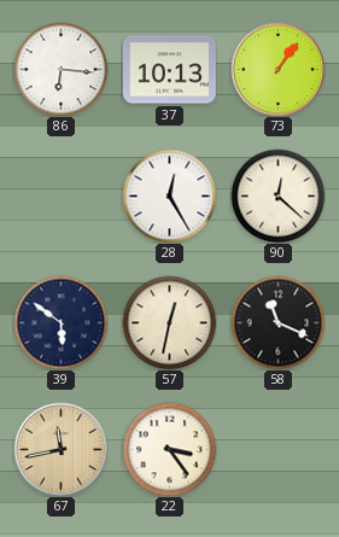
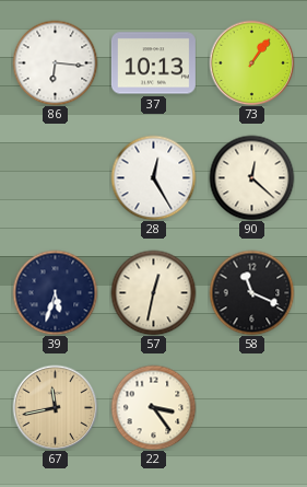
39: 5:51 -> 5:33
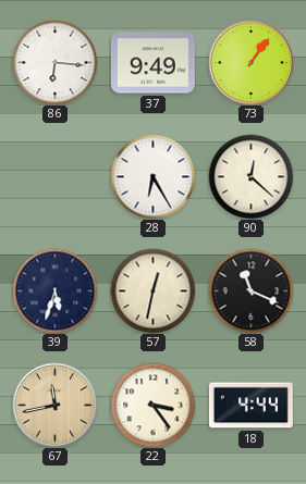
37: 10:13 -> 9:49
28: 12:25 -> 6:25
18: none -> 4:44
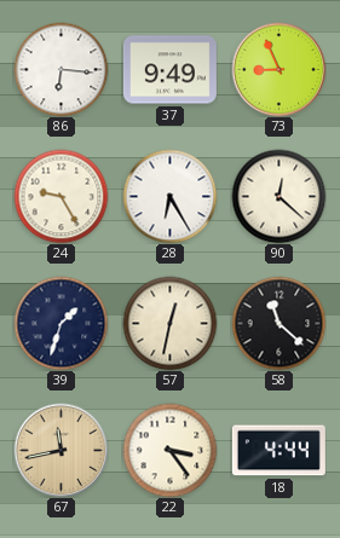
73: 1:06 -> 8:56
24: none -> 9:25
39: 5:33 -> 1:33
58: 11:19 -> 11:22
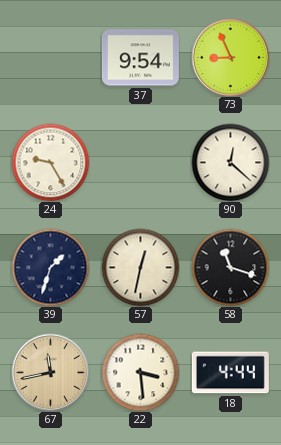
86: 6:16 -> none
37: 9:49 -> 9:54
28: 6:25 -> none
58: 11:22 -> 11:18
22: 3:24 -> 3:29
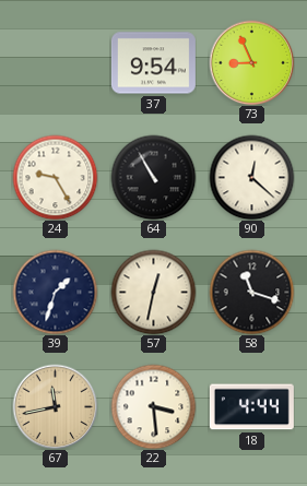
64: none -> 10:55
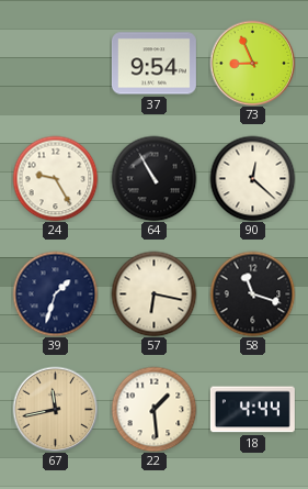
57: 12:32 -> 6:17
22: 3:29 -> 1:29
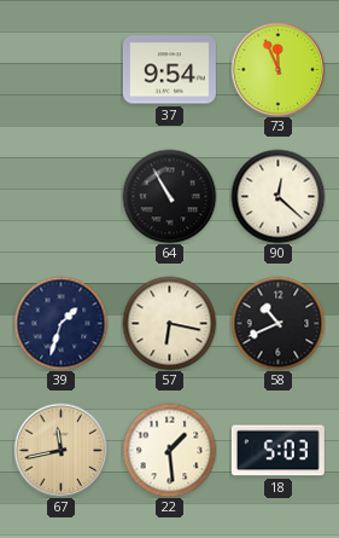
73: 8:56 -> 11:56
24: 9:25 -> none
58: 11:18 -> 10:41
18: 4:44 -> 5:03
